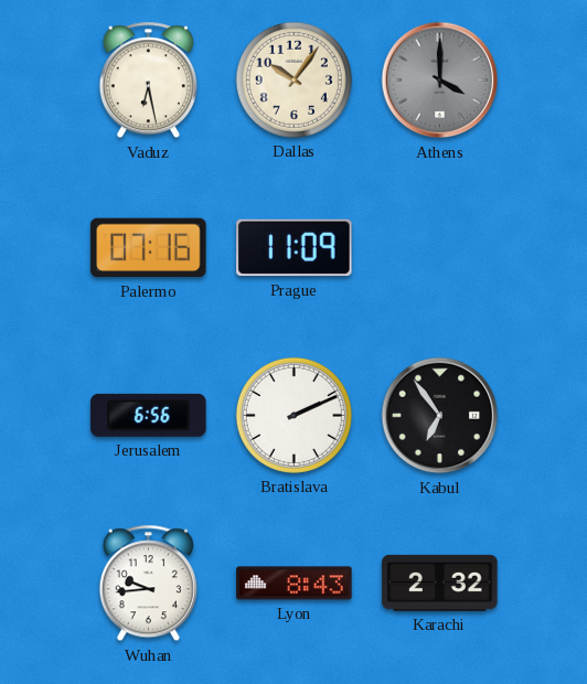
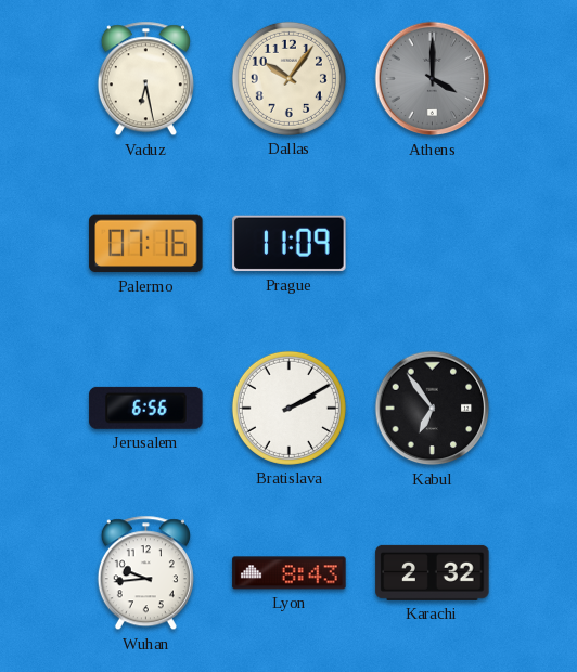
Bratislava: 2:11 -> 2:10
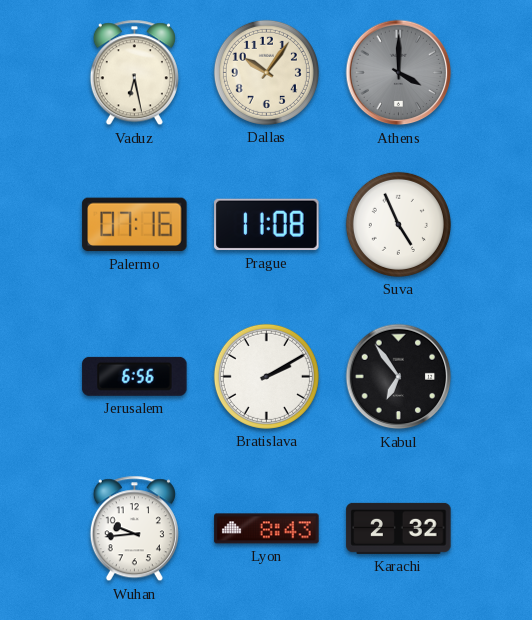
Prague: 11:09 -> 11:08
Suva: none -> 4:56
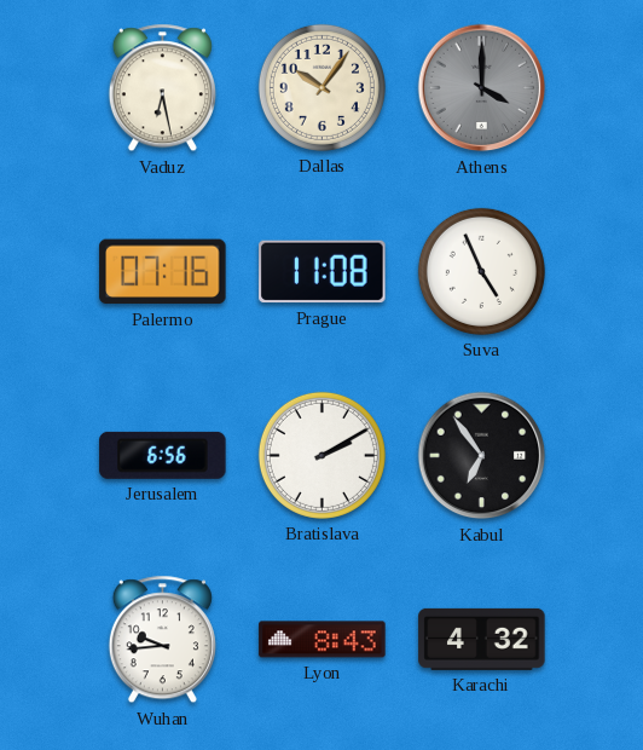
Karachi: 2:32 -> 4:32
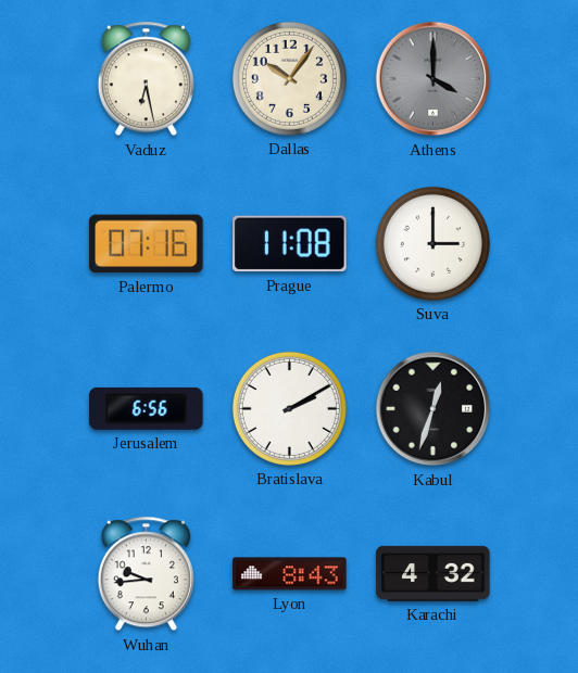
Suva: 4:56 -> 3:00
Kabul: 6:54 -> 12:33
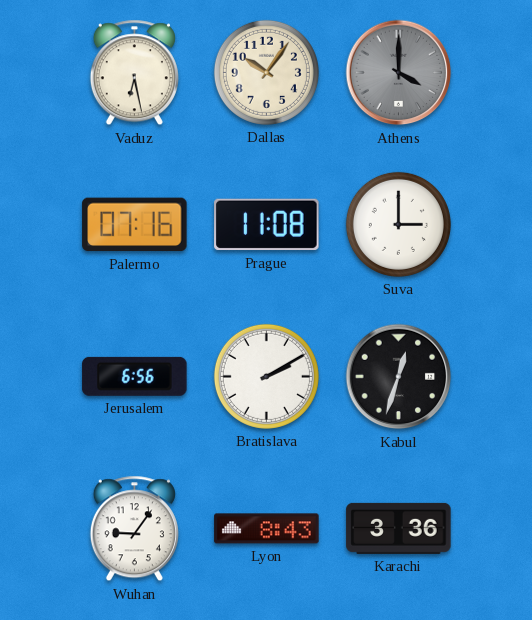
Wuhan: 9:44 -> 9:06
Karachi: 4:32 -> 3:36
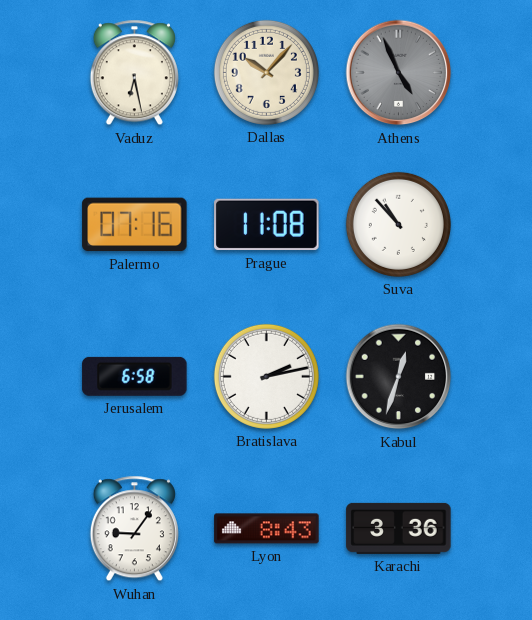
Dallas: 10:06 -> 10:07
Athens: 4:00 -> 4:56
Suva: 3:00 -> 10:53
Jerusalem: 6:56 -> 6:58
Bratislava: 2:10 -> 2:13
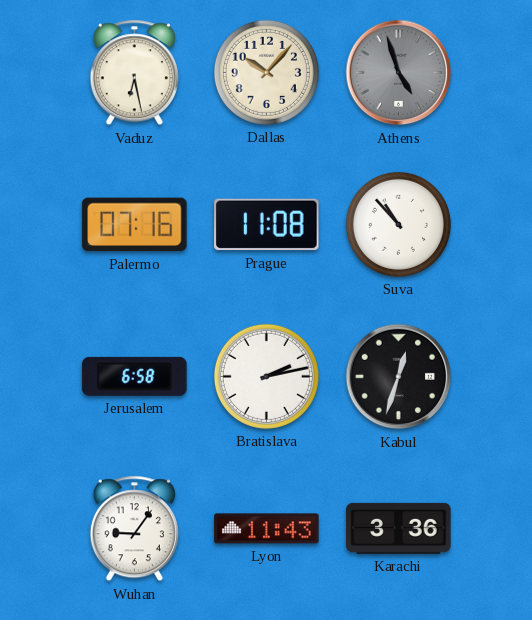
Athens: 4:56 -> 4:57
Lyon: 8:43 -> 11:43
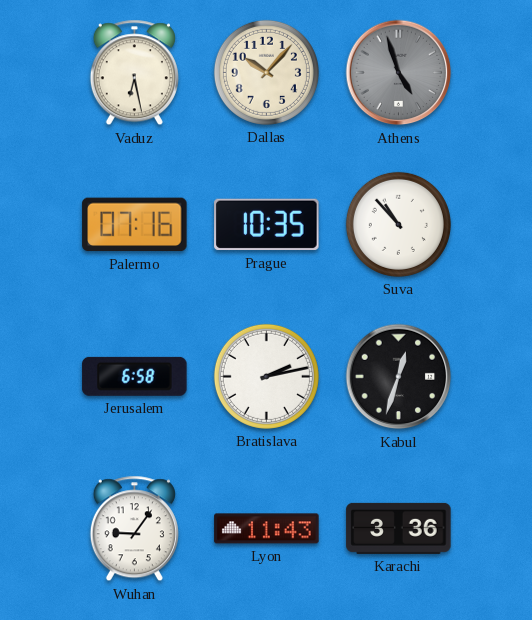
Prague: 11:08 -> 10:35
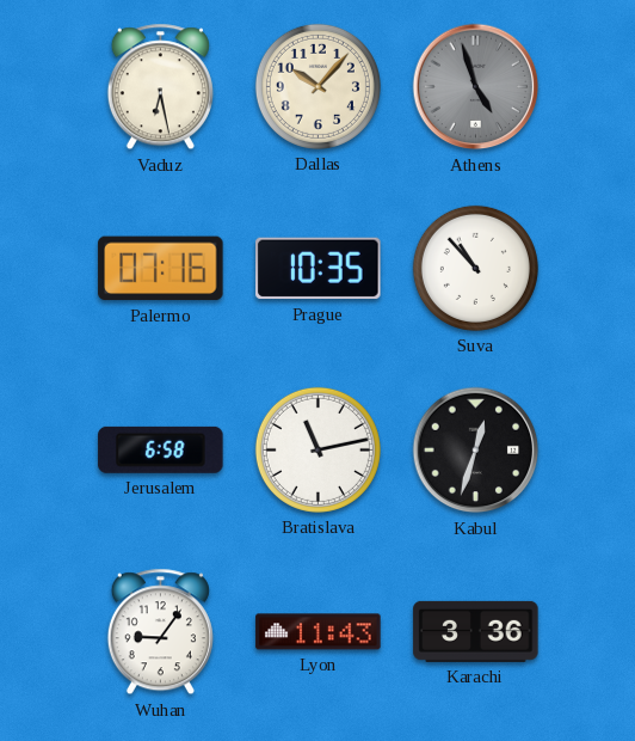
Bratislava: 2:13 -> 11:13
